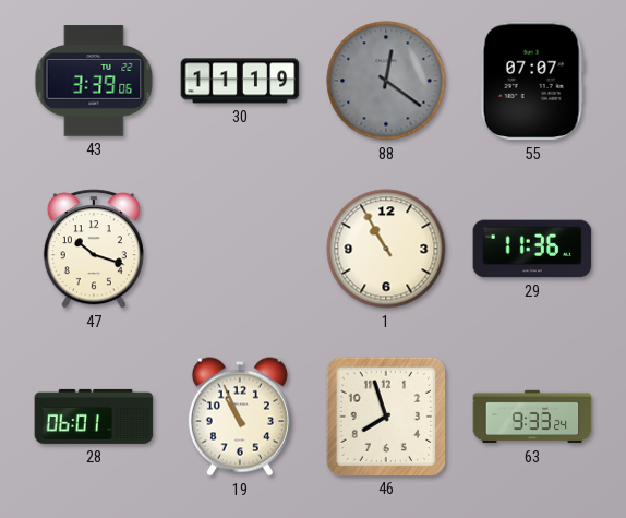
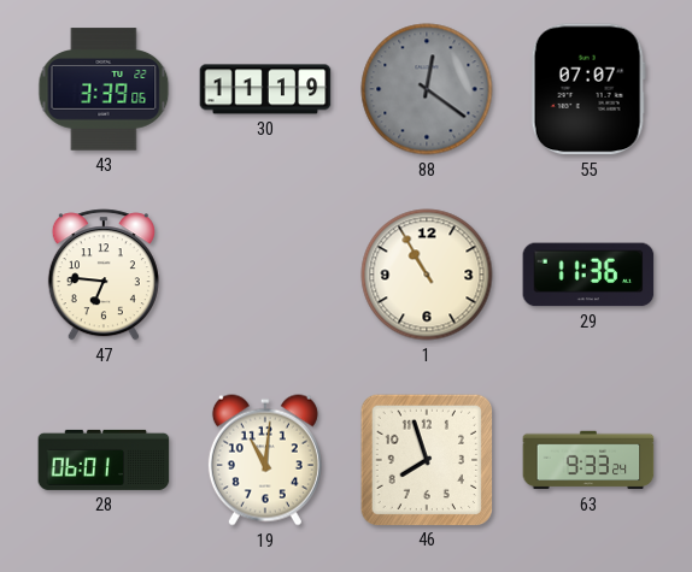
47: 10:18 -> 6:46
19: 10:56 -> 11:01
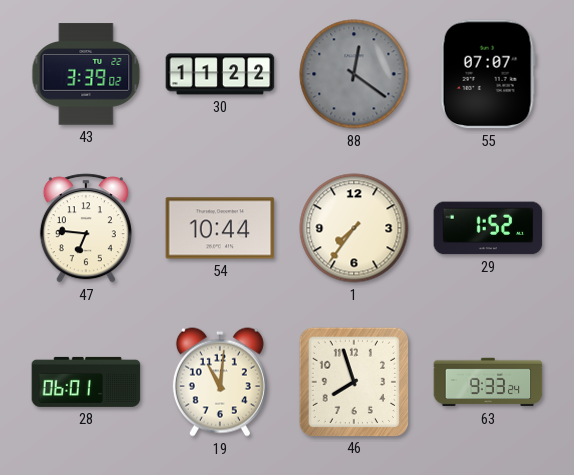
43: 3:39:06 -> 3:39:02
30: 11:19 -> 11:22
54: none -> 10:44
1: 10:55 -> 7:36
29: 11:36 -> 1:52
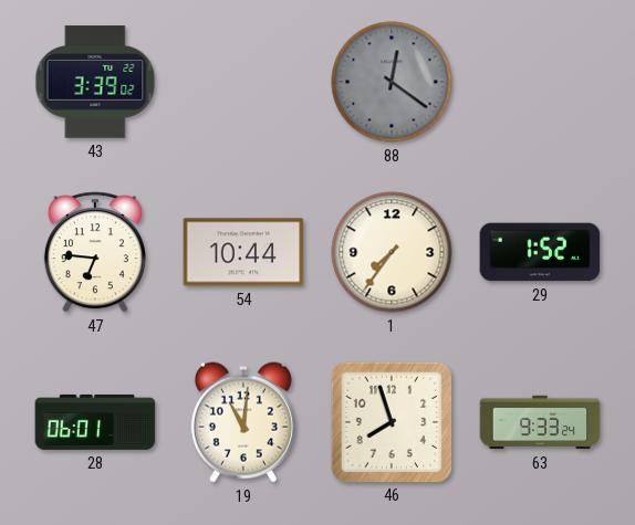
30: 11:22 -> none
55: 07:07 -> none
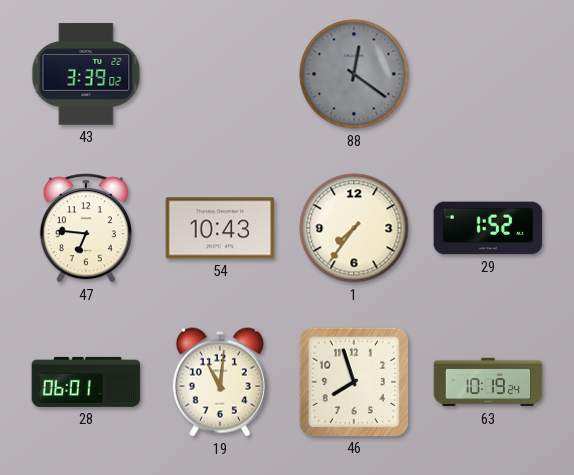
54: 10:44 -> 10:43
63: 9:33 -> 10:19
